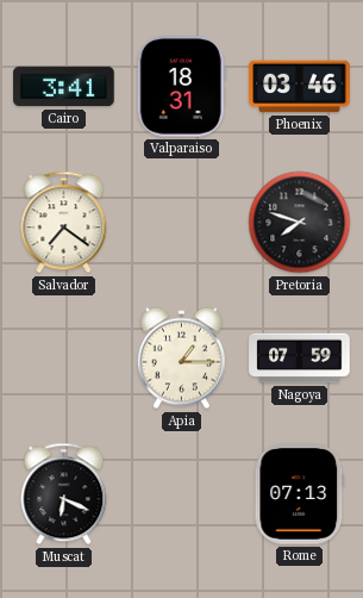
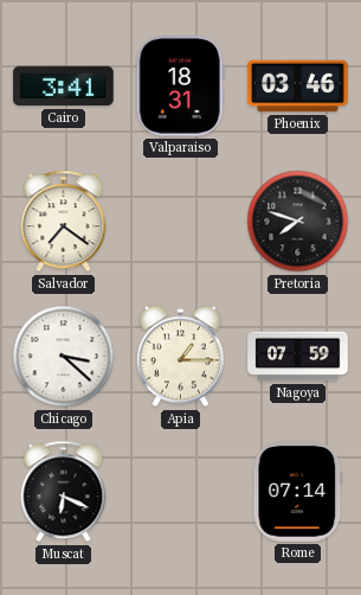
Chicago: none -> 3:22
Rome: 07:13 -> 07:14
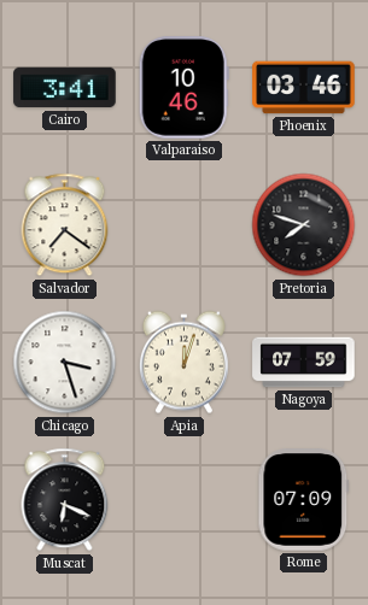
Valparaiso: 18:31 -> 10:46
Chicago: 3:22 -> 3:27
Apia: 1:15 -> 12:03
Rome: 07:14 -> 07:09
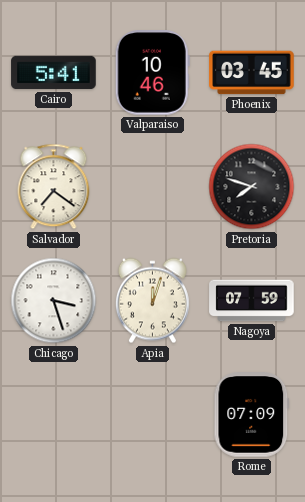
Cairo: 3:41 -> 5:41
Phoenix: 03:46 -> 03:45
Muscat: 6:19 -> none
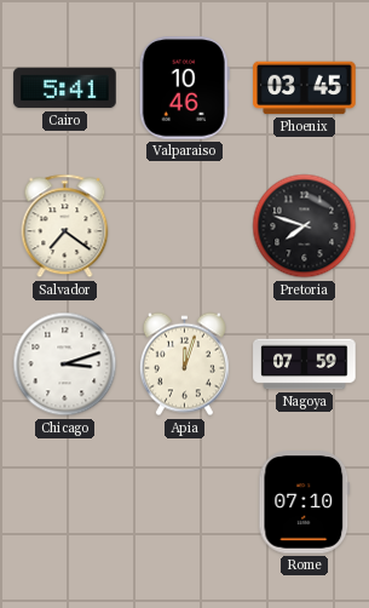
Chicago: 3:27 -> 3:12
Rome: 07:09 -> 07:10
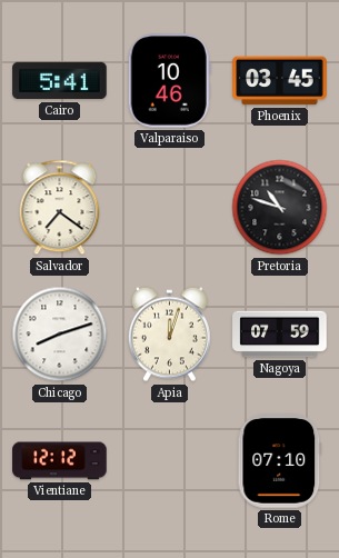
Pretoria: 7:48 -> 10:48
Chicago: 3:12 -> 8:12
Vientiane: none -> 12:12
